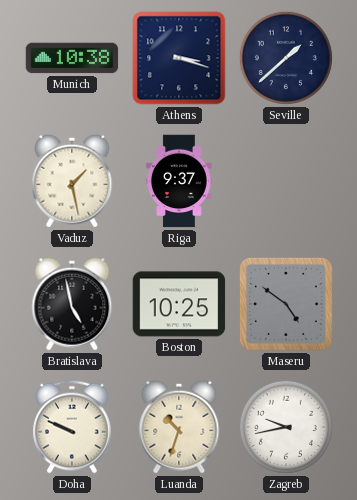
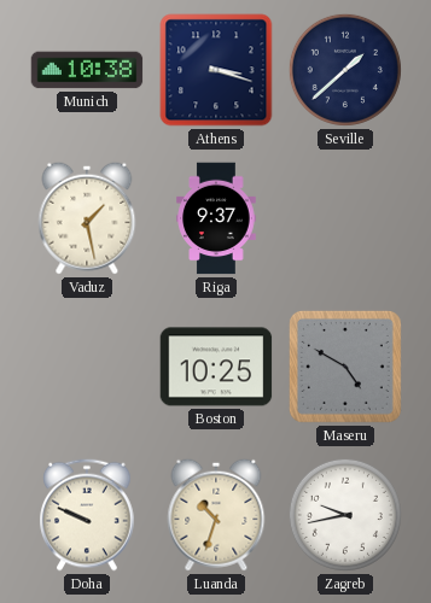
Bratislava: 4:58 -> none
Maseru: 4:51 -> 4:50
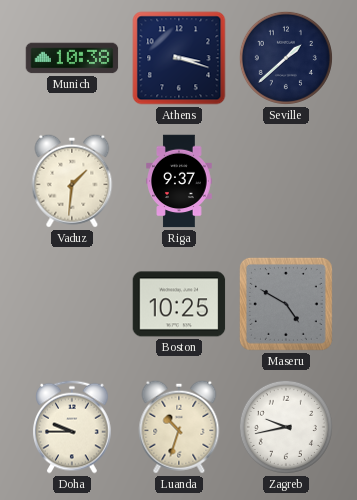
Vaduz: 1:28 -> 1:31
Doha: 9:49 -> 9:45
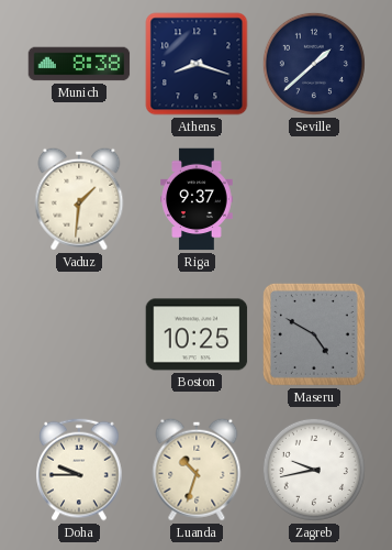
Munich: 10:38 -> 8:38
Athens: 3:18 -> 8:18
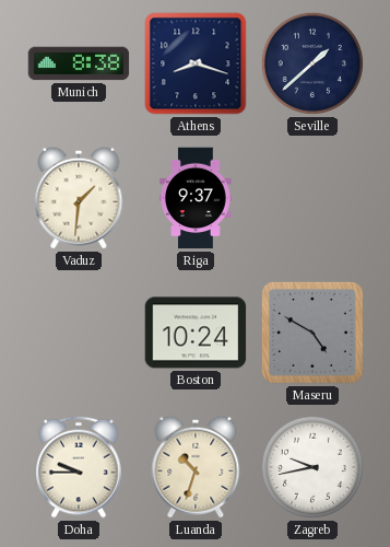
Boston: 10:25 -> 10:24
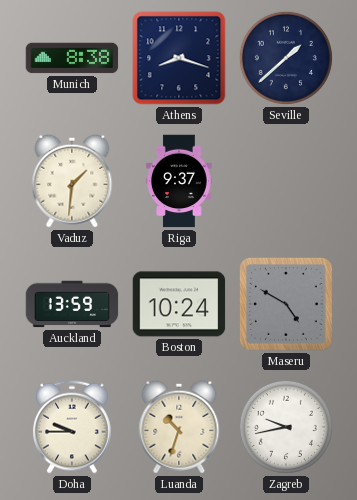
Auckland: none -> 13:59
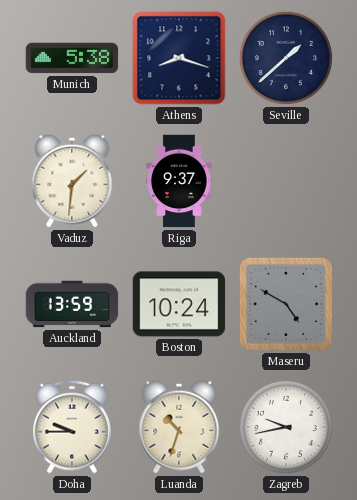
Munich: 8:38 -> 5:38
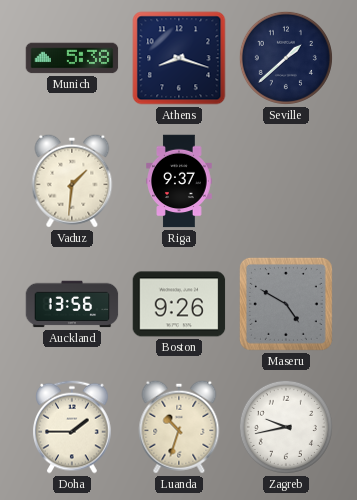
Auckland: 13:59 -> 13:56
Boston: 10:24 -> 9:26
Doha: 9:45 -> 1:45
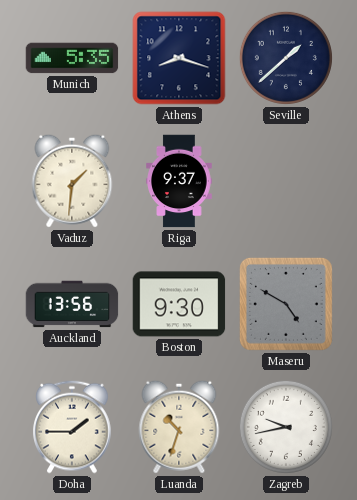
Munich: 5:38 -> 5:35
Boston: 9:26 -> 9:30
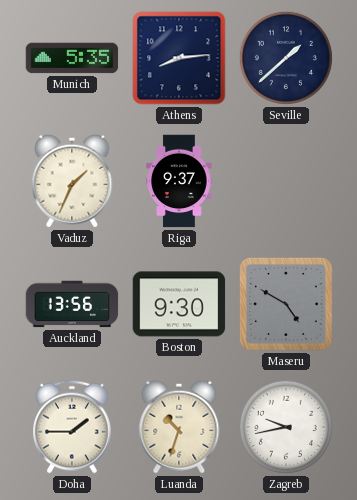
Athens: 8:18 -> 8:14
Vaduz: 1:31 -> 1:34
